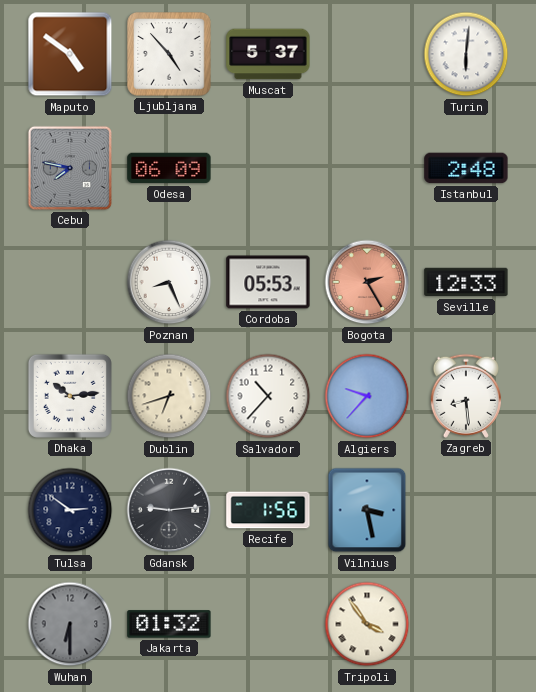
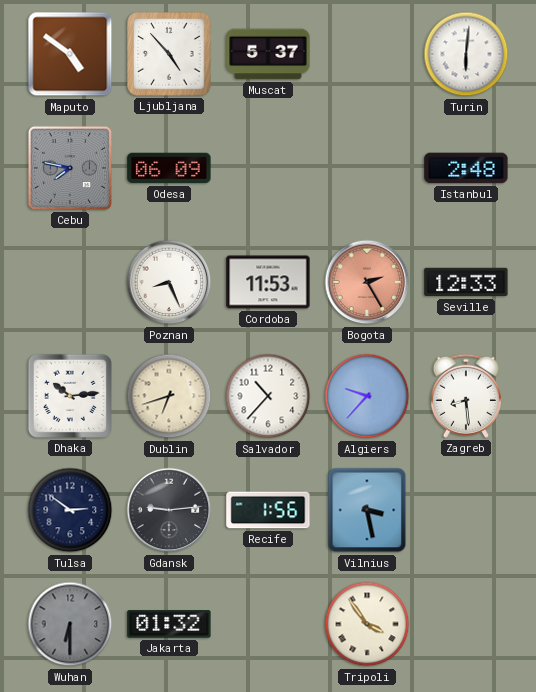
Cordoba: 05:53 -> 11:53
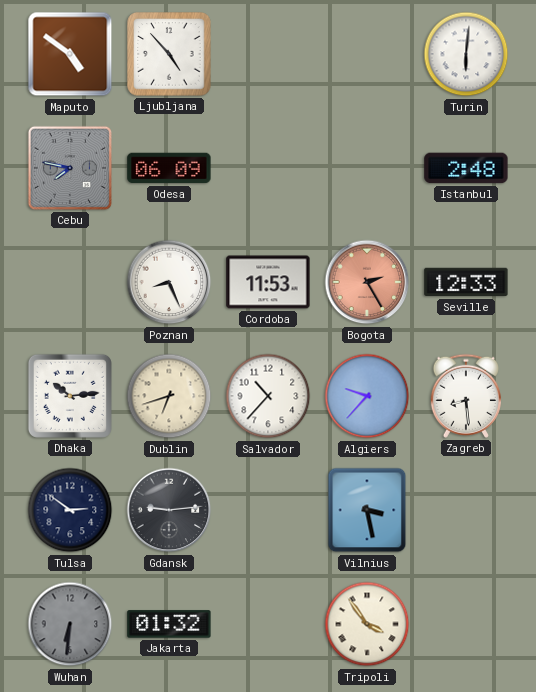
Muscat: 5:37 -> none
Recife: 1:56 -> none
Wuhan: 6:30 -> 6:31
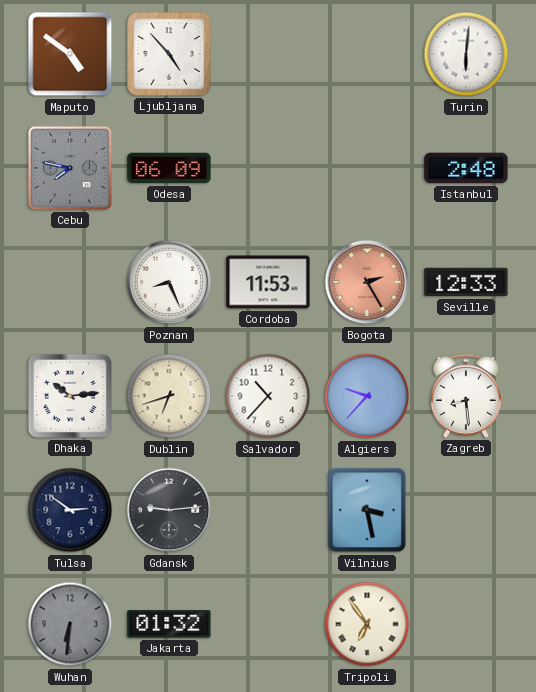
Tripoli: 3:54 -> 6:54
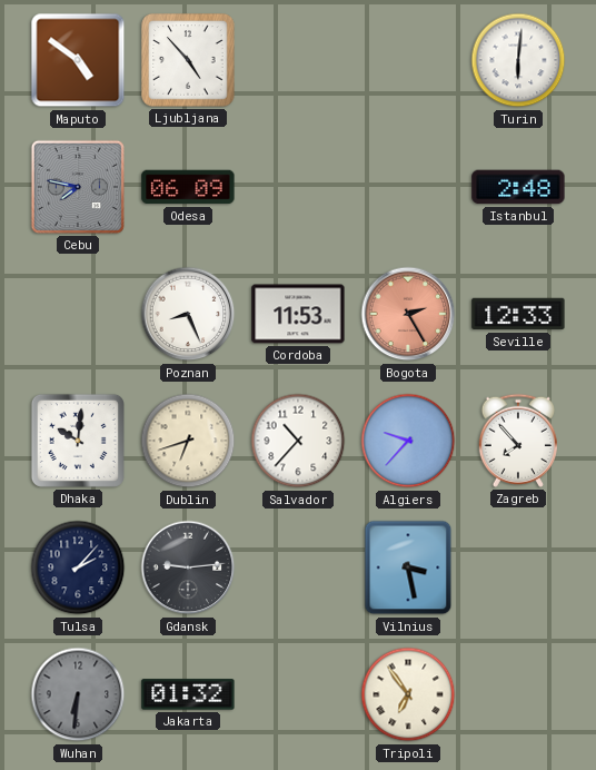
Dhaka: 10:14 -> 10:01
Zagreb: 8:29 -> 7:53
Tulsa: 2:51 -> 2:07
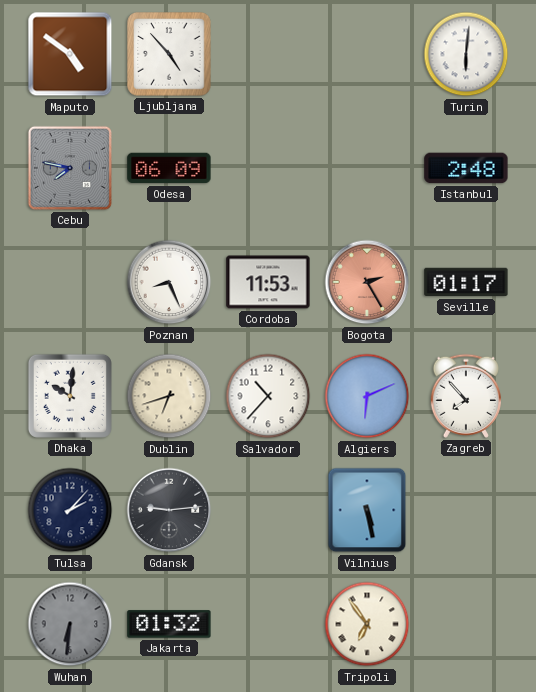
Seville: 12:33 -> 01:17
Algiers: 9:37 -> 6:11
Vilnius: 3:28 -> 5:28
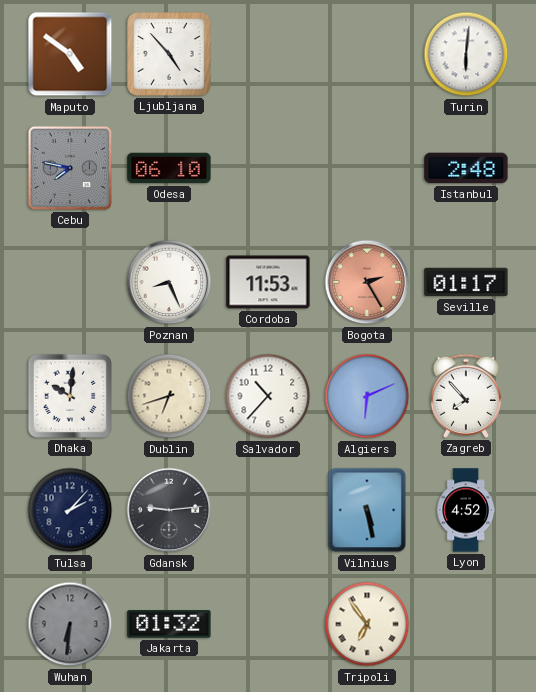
Odesa: 06:09 -> 06:10
Lyon: none -> 4:52
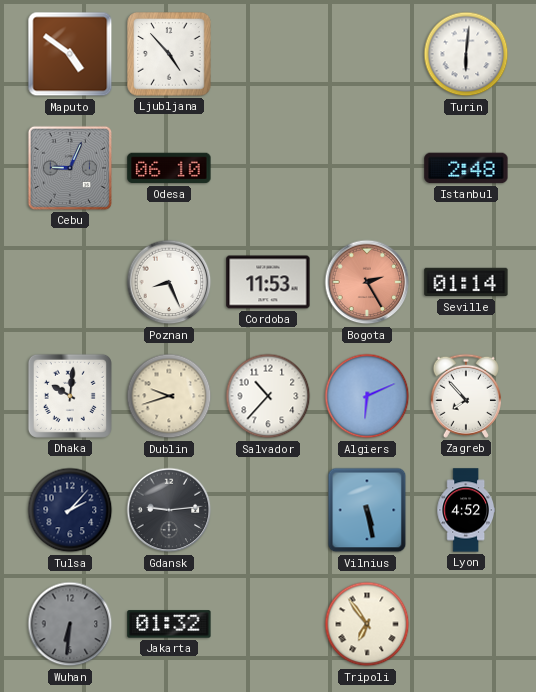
Cebu: 7:47 -> 9:04
Seville: 01:17 -> 01:14
Dublin: 6:42 -> 9:42
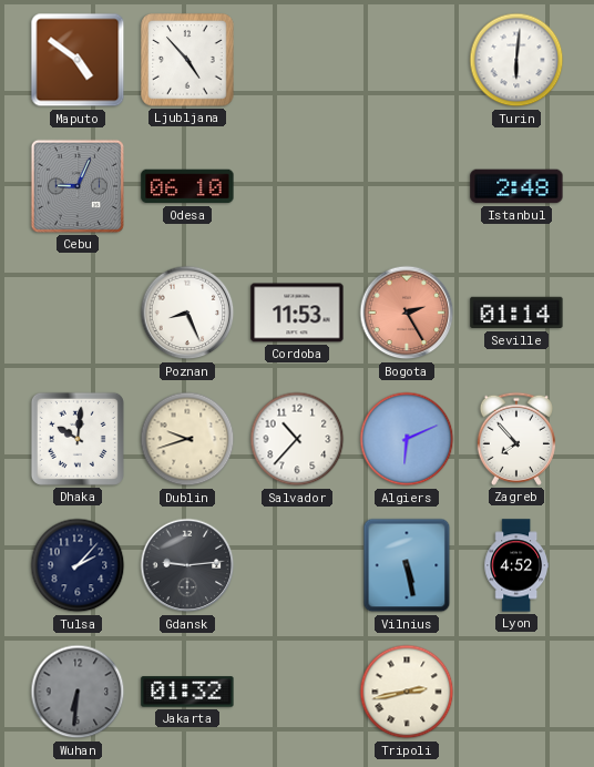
Tripoli: 6:54 -> 2:43
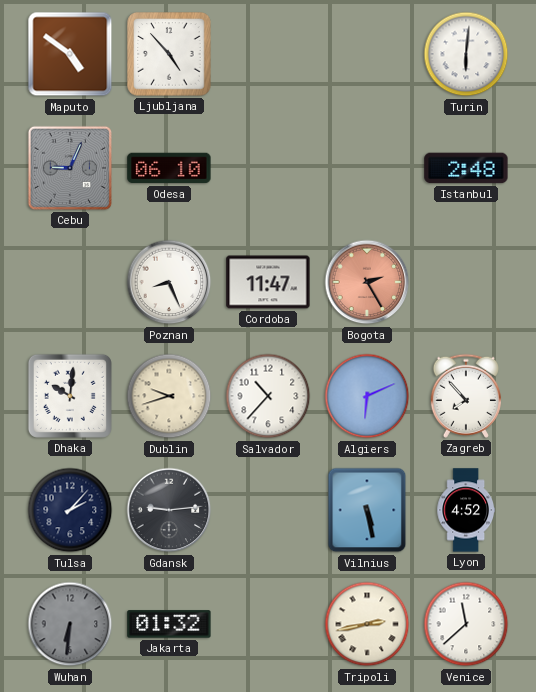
Cordoba: 11:53 -> 11:47
Seville: 01:14 -> none
Venice: none -> 11:38
